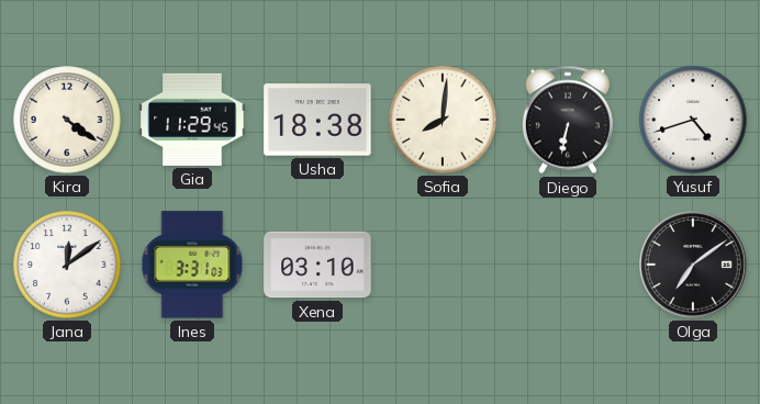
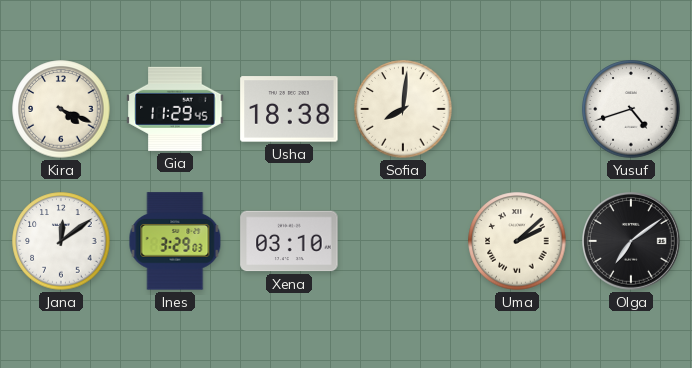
Kira: 4:21 -> 4:19
Diego: 6:32 -> none
Ines: 3:31 -> 3:29
Uma: none -> 2:08
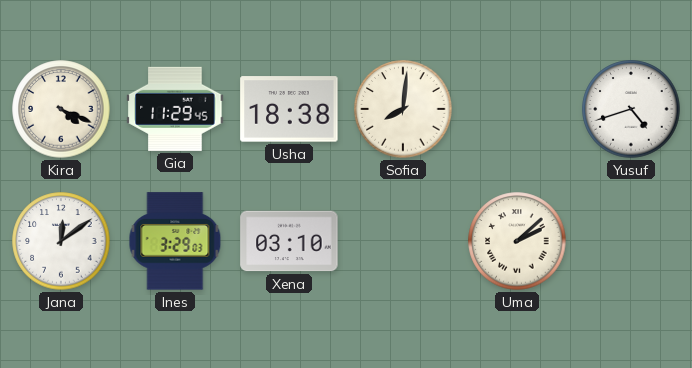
Olga: 7:09 -> none
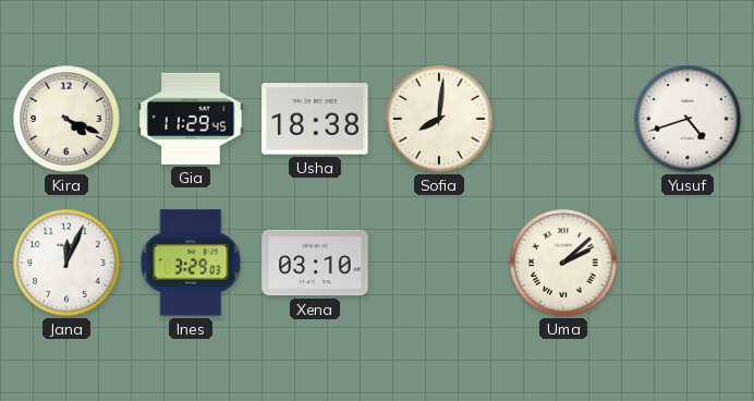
Jana: 12:09 -> 12:04
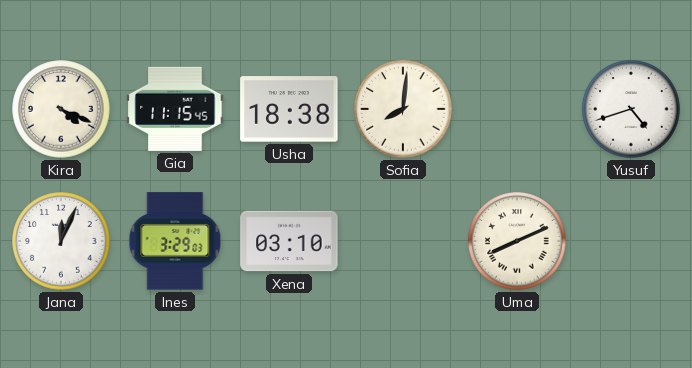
Gia: 11:29 -> 11:15
Uma: 2:08 -> 8:11
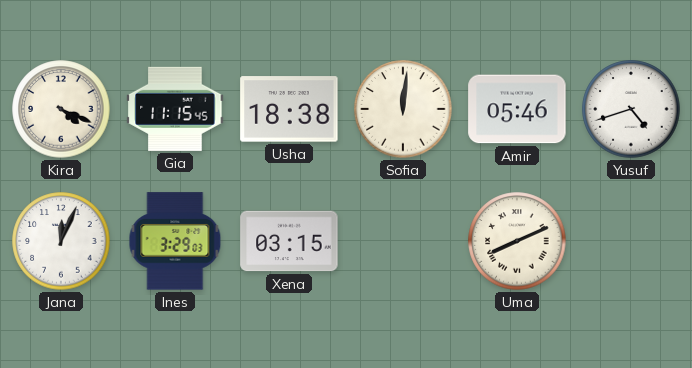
Sofia: 8:01 -> 12:01
Amir: none -> 05:46
Xena: 03:10 -> 03:15
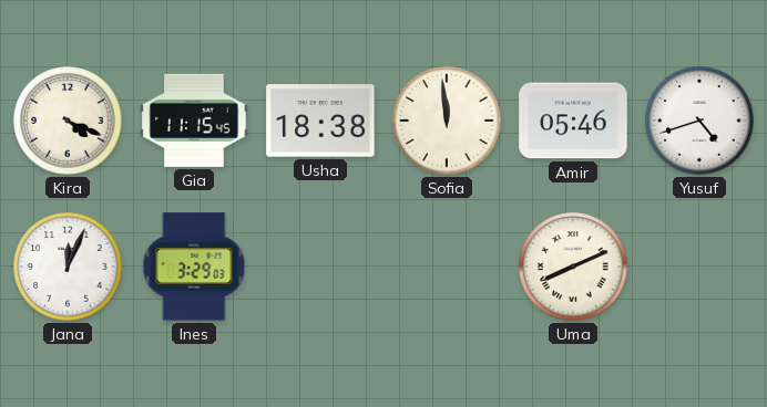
Sofia: 12:01 -> 11:59
Xena: 03:15 -> none
